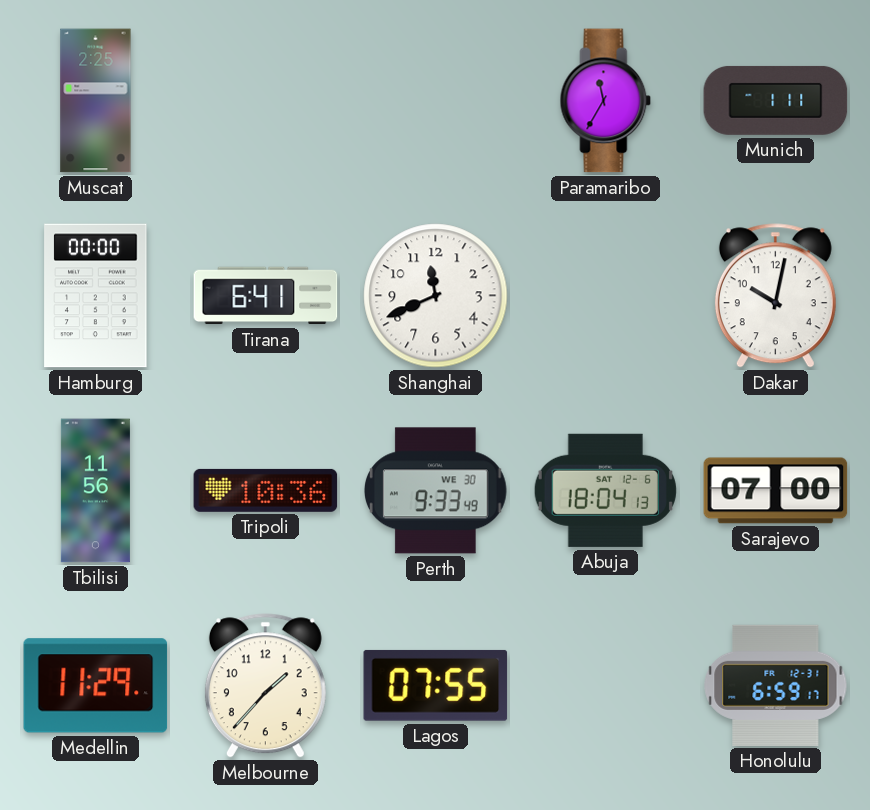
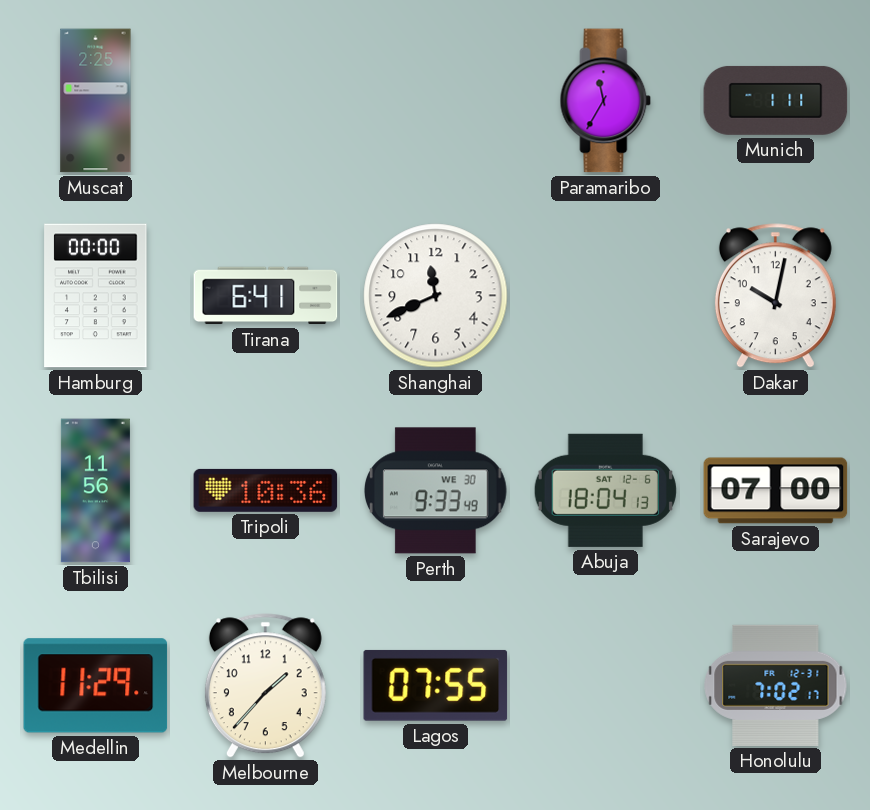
Honolulu: 6:59 -> 7:02
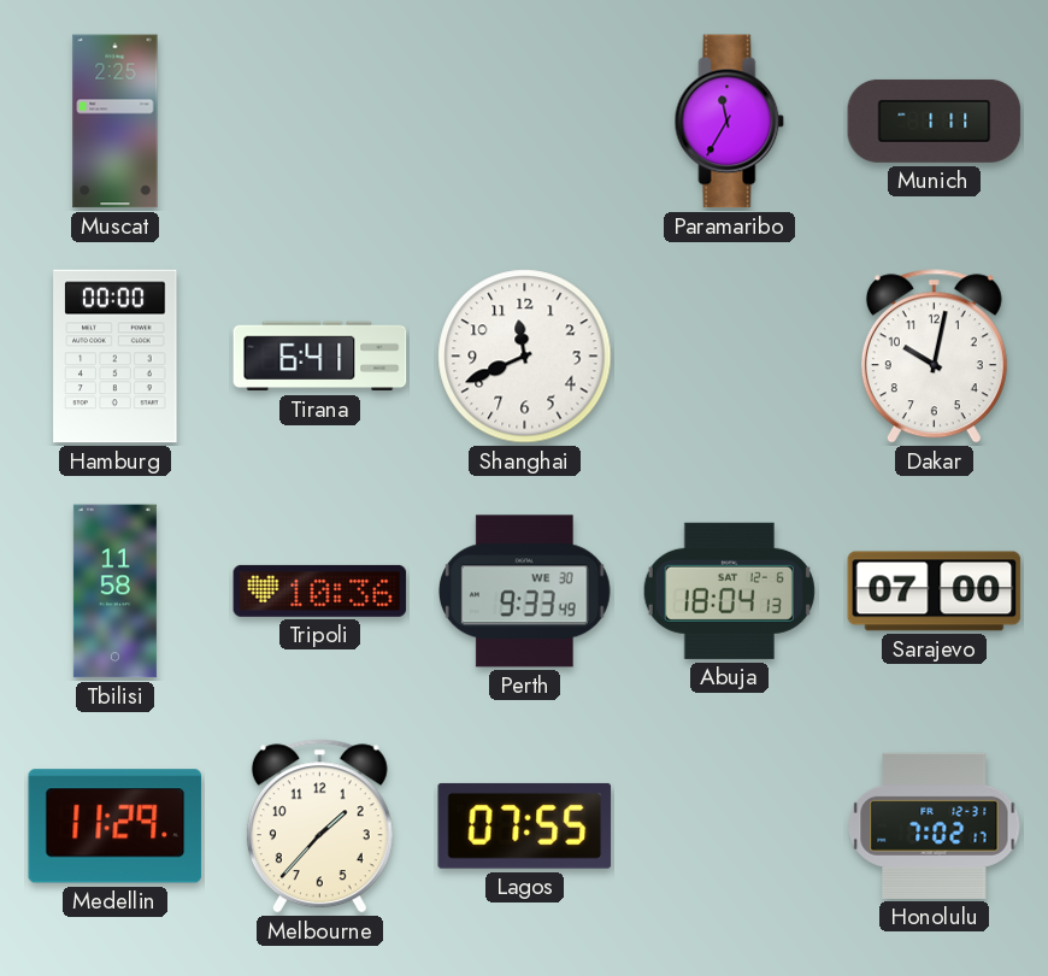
Tbilisi: 11:56 -> 11:58
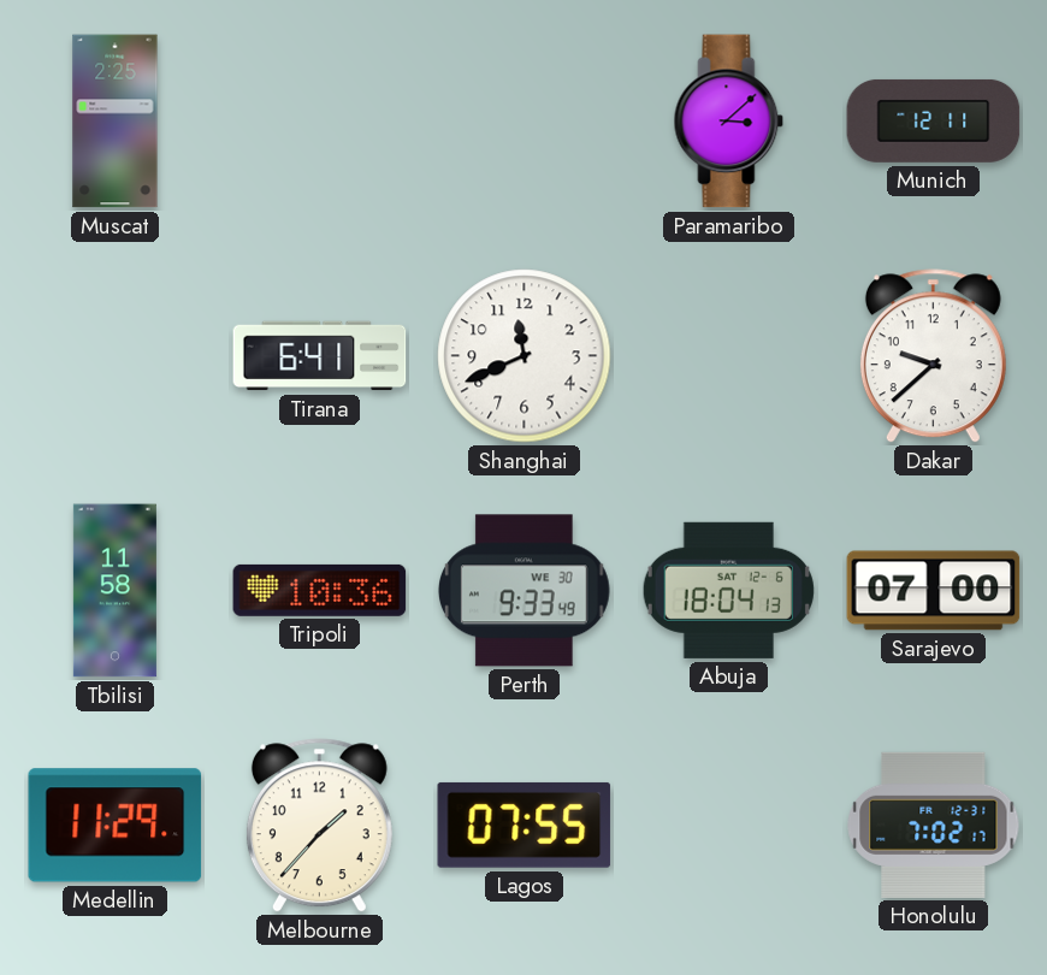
Paramaribo: 11:35 -> 3:08
Munich: 1:11 -> 12:11
Hamburg: 00:00 -> none
Dakar: 10:02 -> 9:38
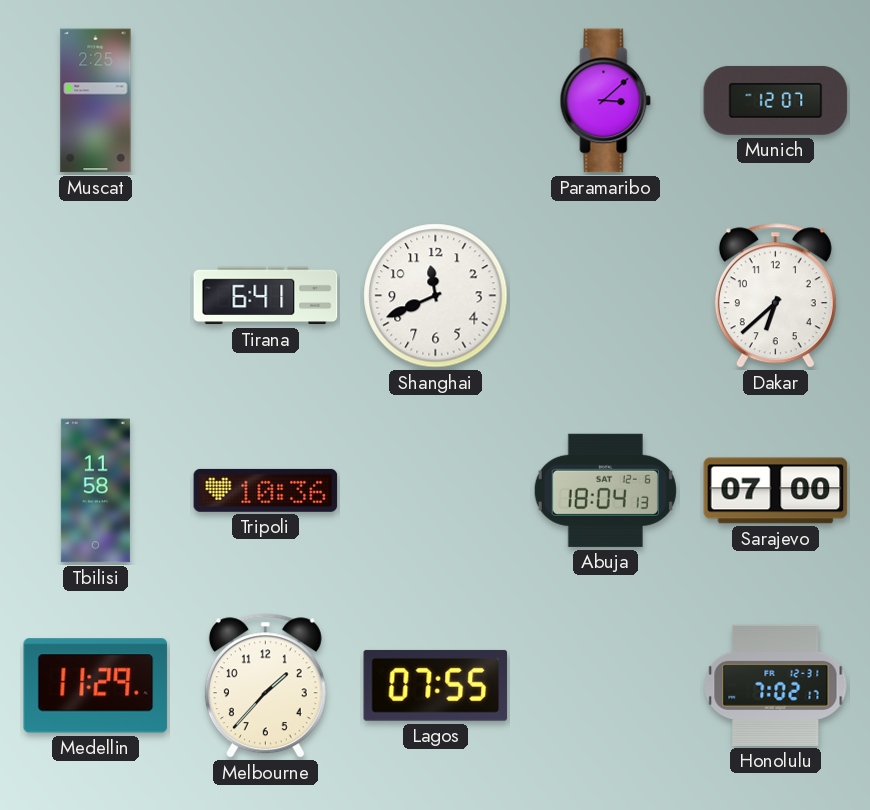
Munich: 12:11 -> 12:07
Dakar: 9:38 -> 6:38
Perth: 9:33 -> none
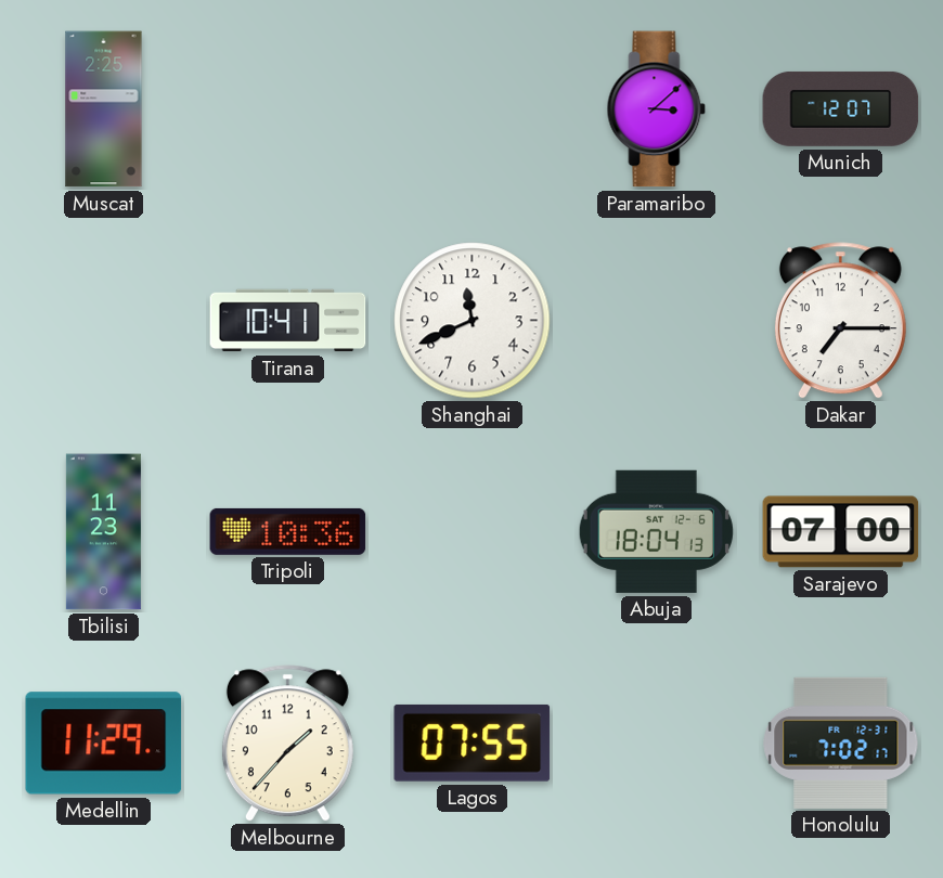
Tirana: 6:41 -> 10:41
Dakar: 6:38 -> 7:15
Tbilisi: 11:58 -> 11:23
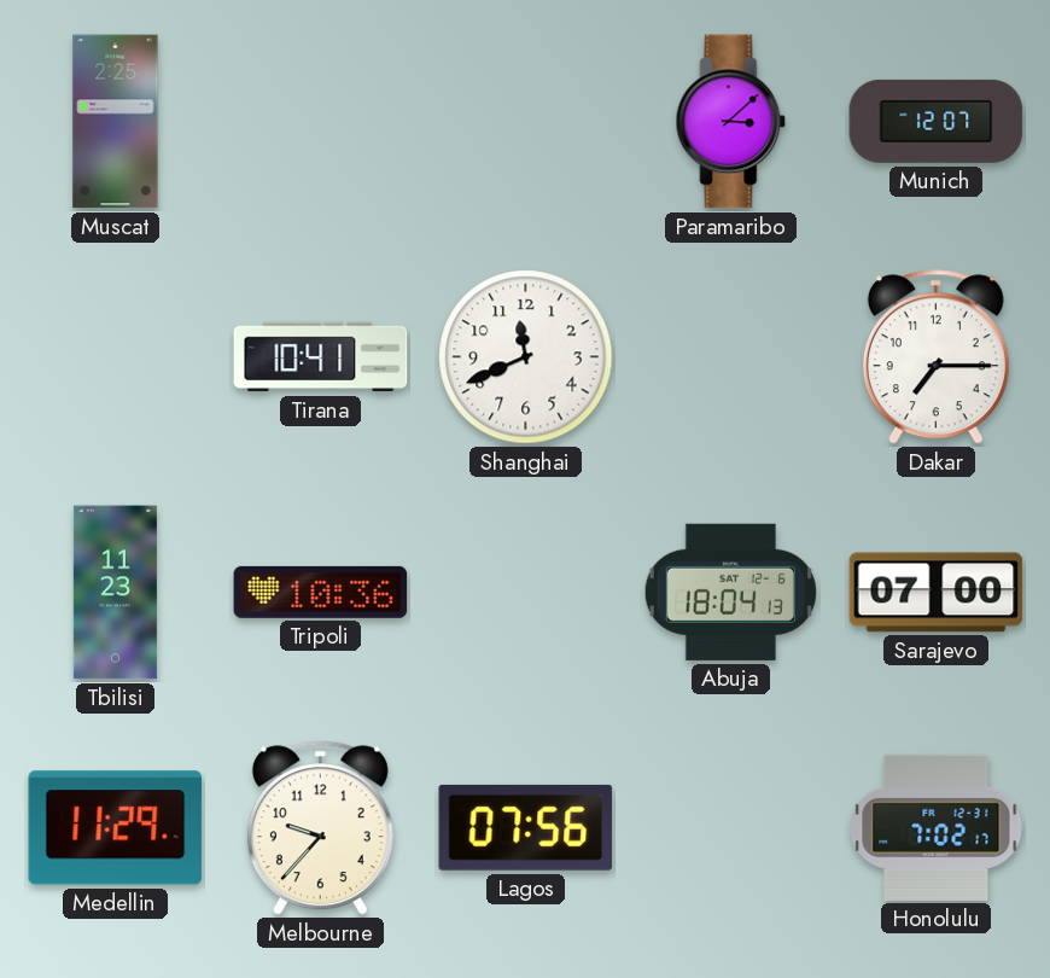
Melbourne: 1:37 -> 9:37
Lagos: 07:55 -> 07:56
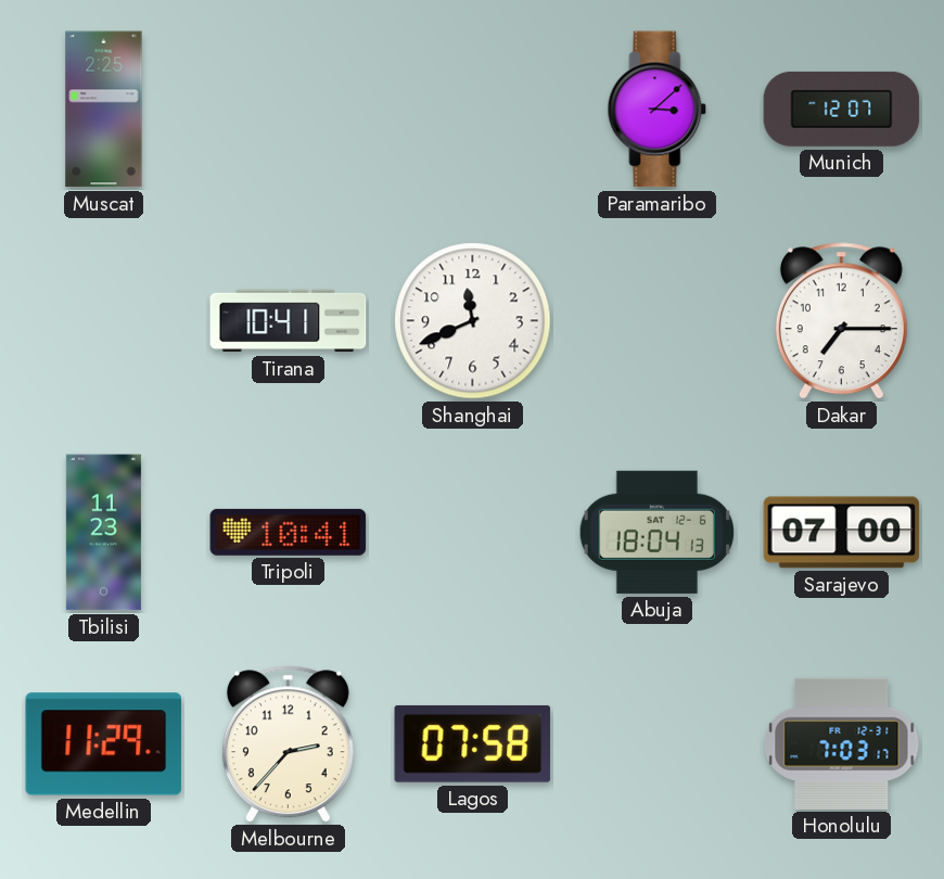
Tripoli: 10:36 -> 10:41
Melbourne: 9:37 -> 2:37
Lagos: 07:56 -> 07:58
Honolulu: 7:02 -> 7:03
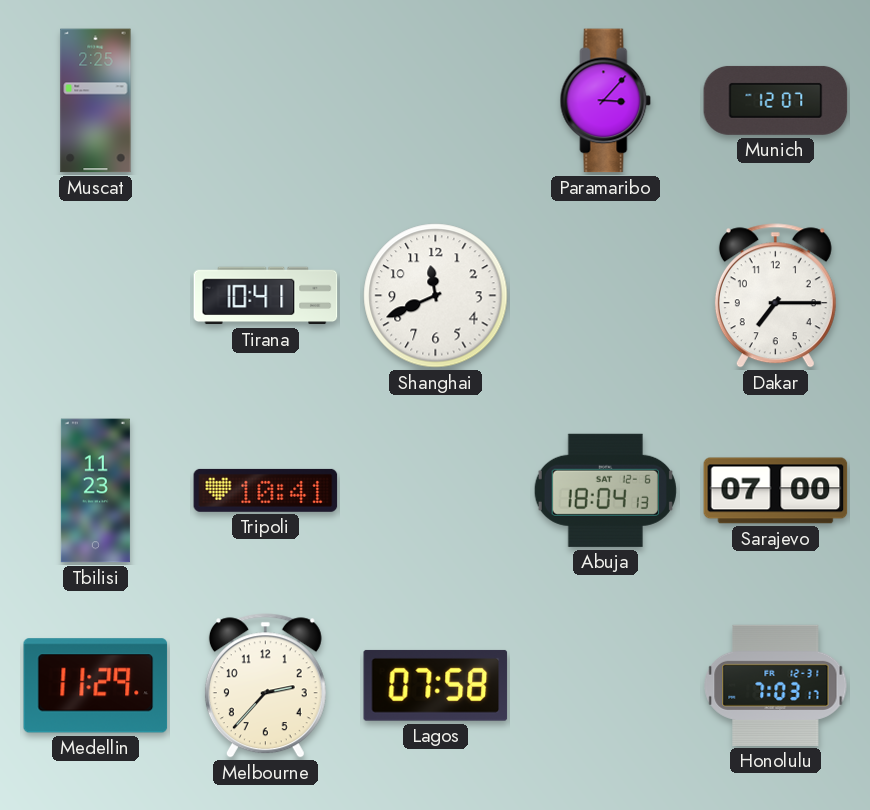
Paramaribo: 3:08 -> 3:07
